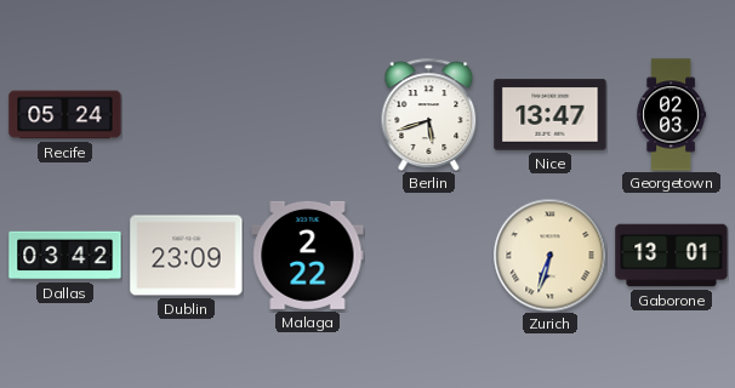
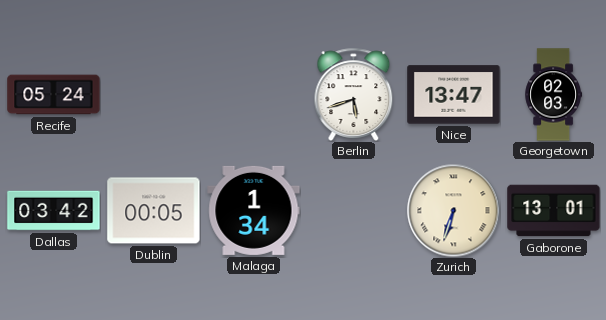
Dublin: 23:09 -> 00:05
Malaga: 2:22 -> 1:34
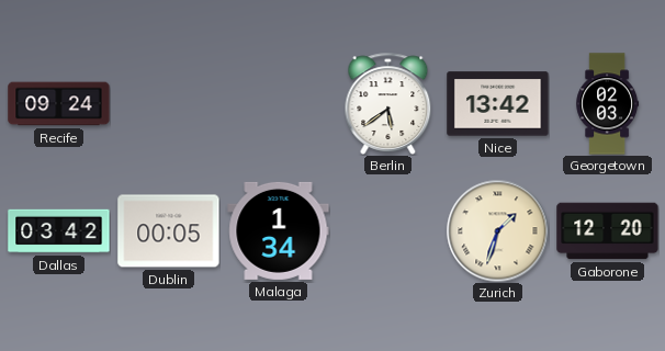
Recife: 05:24 -> 09:24
Berlin: 5:42 -> 5:39
Nice: 13:47 -> 13:42
Zurich: 6:33 -> 1:33
Gaborone: 13:01 -> 12:20
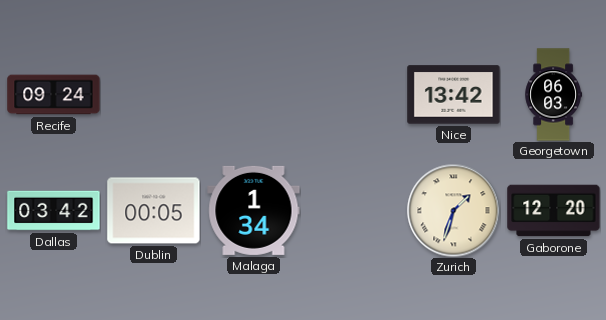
Berlin: 5:39 -> none
Georgetown: 02:03 -> 06:03
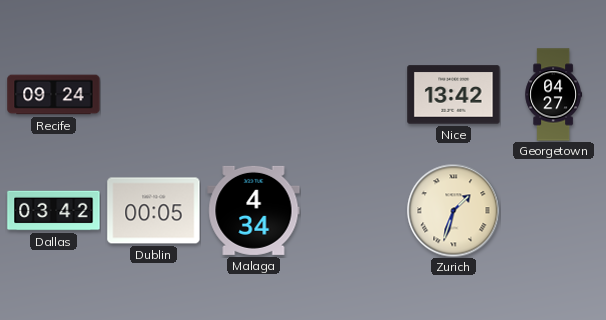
Georgetown: 06:03 -> 04:27
Malaga: 1:34 -> 4:34
Gaborone: 12:20 -> none
